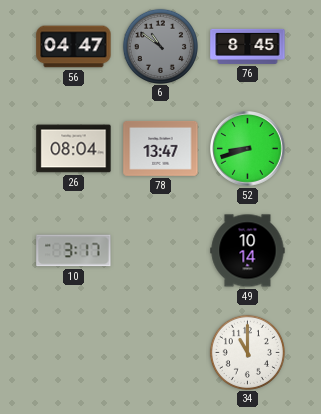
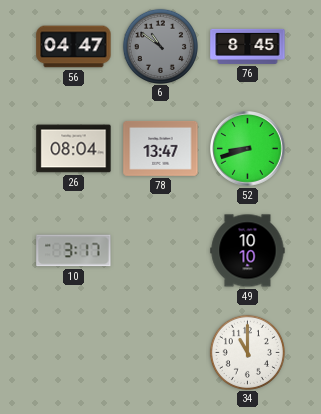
49: 10:14 -> 10:10
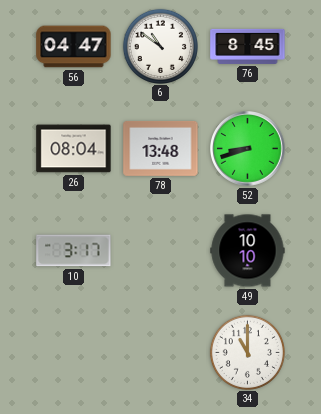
6 dial: grey -> white
78: 13:47 -> 13:48
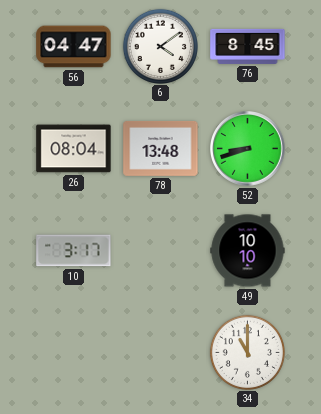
6: 10:51 -> 4:09
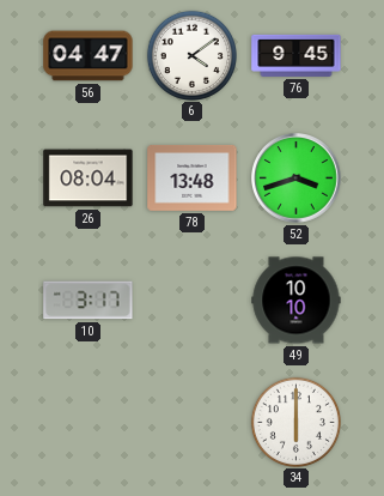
76: 8:45 -> 9:45
52: 8:42 -> 3:42
34: 11:00 -> 6:00
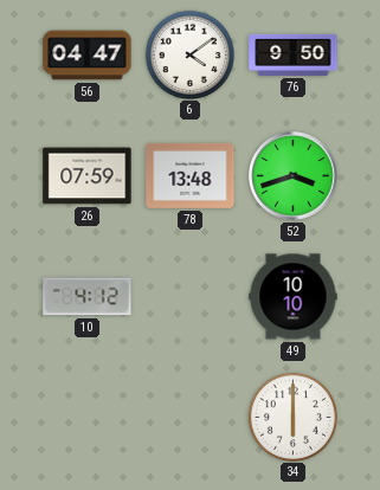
76: 9:45 -> 9:50
26: 08:04 -> 07:59
10: 3:17 -> 4:12
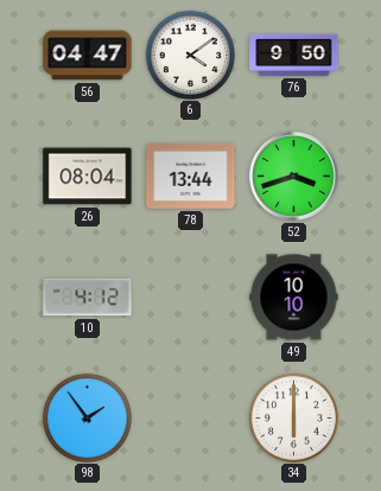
26: 07:59 -> 08:04
78: 13:48 -> 13:44
98: none -> 1:54
